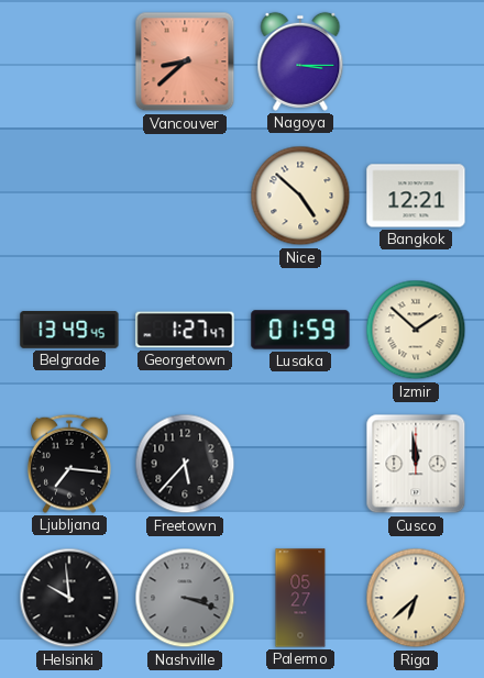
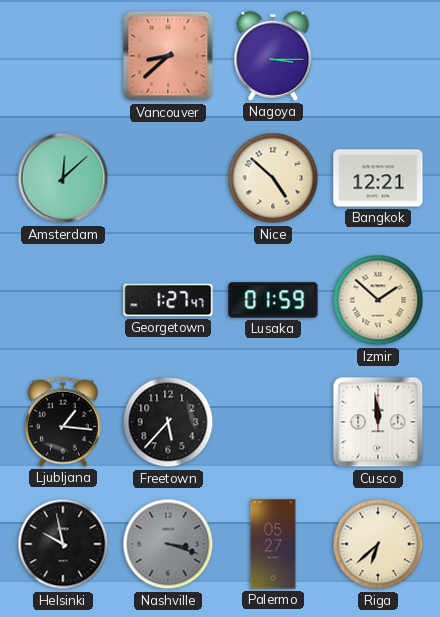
Amsterdam: none -> 12:08
Belgrade: 13:49 -> none
Ljubljana: 7:16 -> 1:16
Helsinki: 9:59 -> 9:58
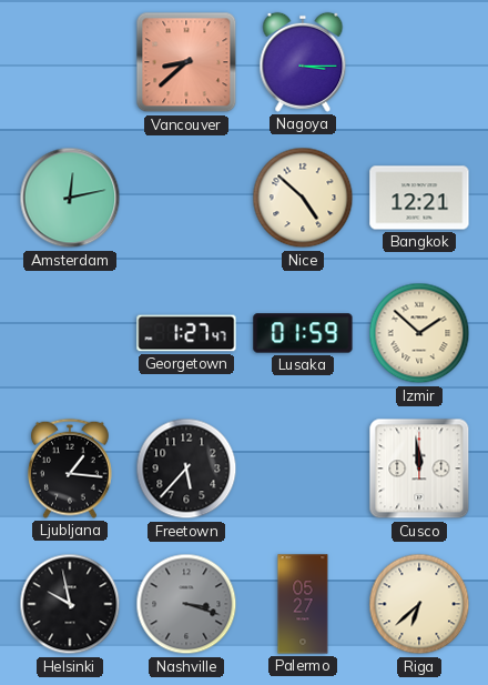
Amsterdam: 12:08 -> 12:13
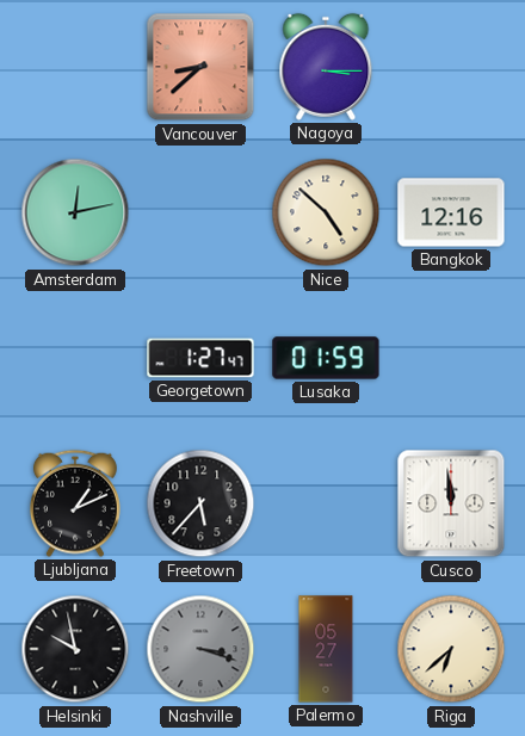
Bangkok: 12:21 -> 12:16
Izmir: 1:52 -> none
Ljubljana: 1:16 -> 1:11
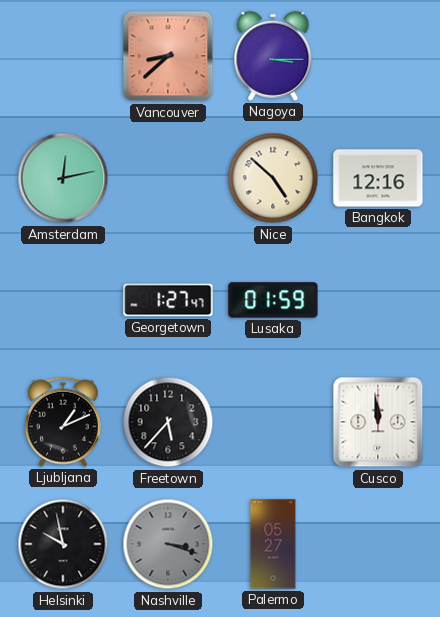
Riga: 6:38 -> none
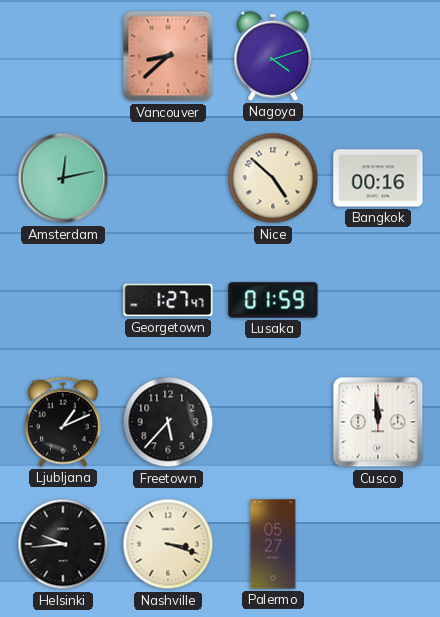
Nagoya: 3:15 -> 4:12
Bangkok: 12:16 -> 00:16
Helsinki: 9:58 -> 9:44
Nashville dial: grey -> cream
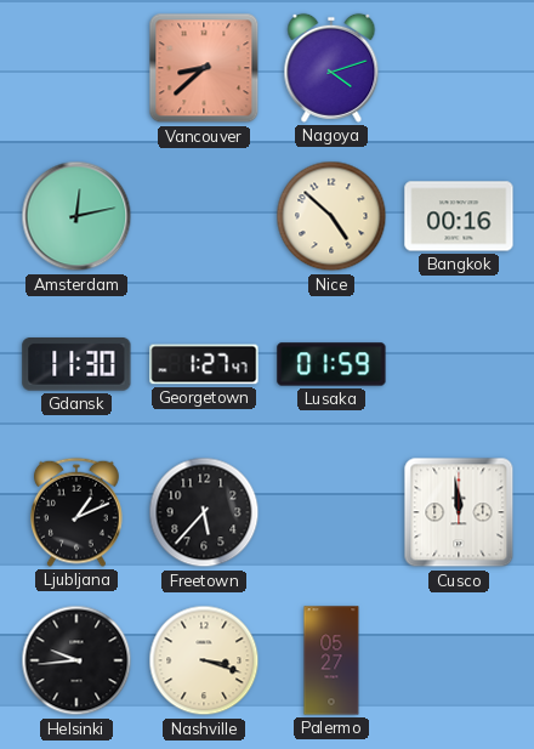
Gdansk: none -> 11:30
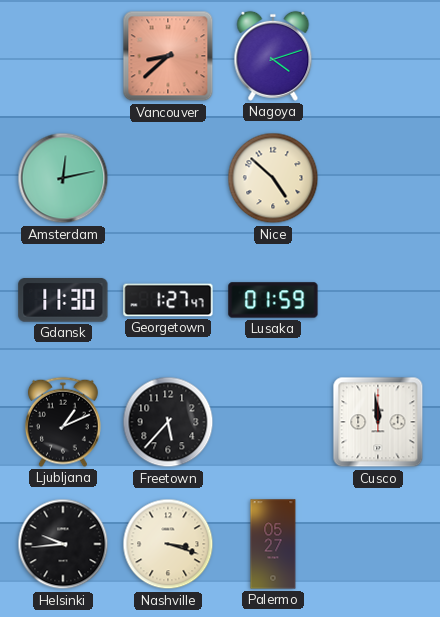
Bangkok: 00:16 -> none
